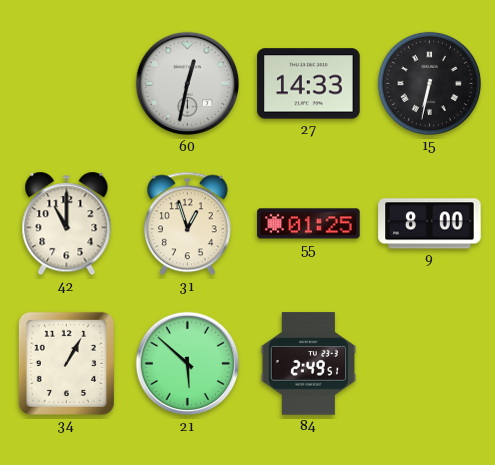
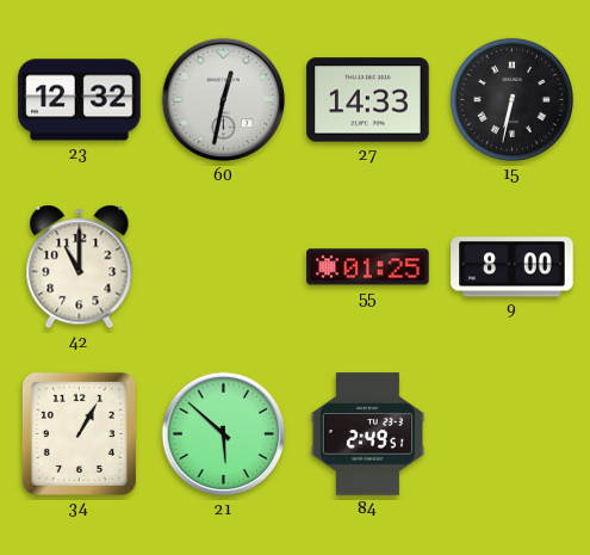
23: none -> 12:32
31: 12:57 -> none
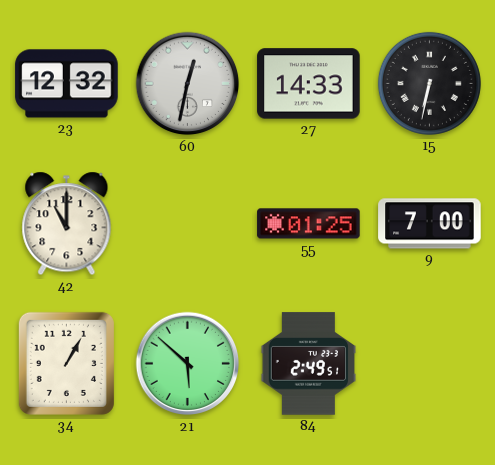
9: 8:00 -> 7:00
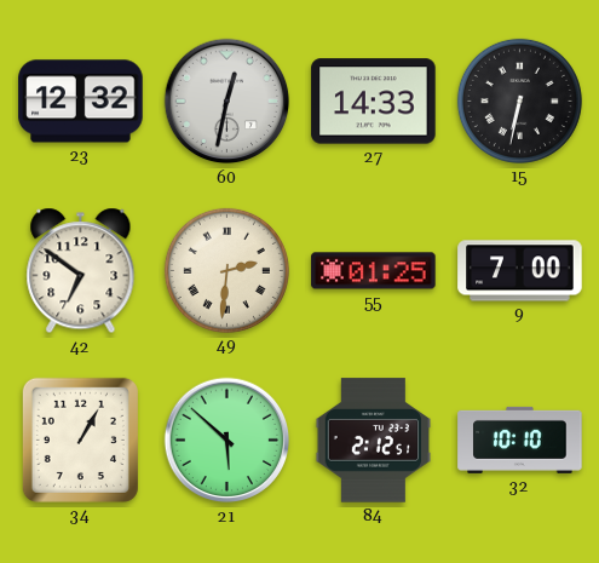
42: 11:00 -> 6:51
49: none -> 2:31
84: 2:49 -> 2:12
32: none -> 10:10
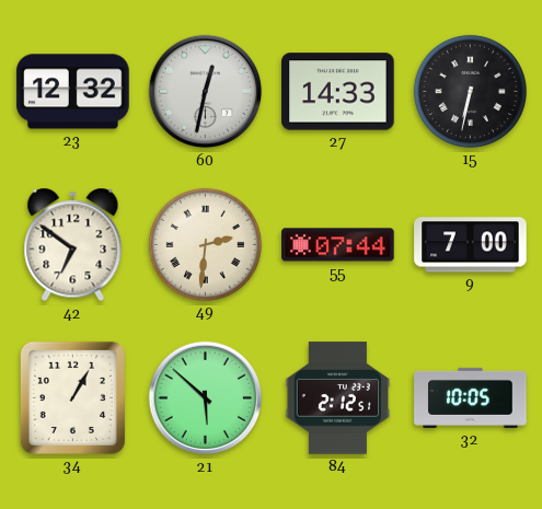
55: 01:25 -> 07:44
32: 10:10 -> 10:05
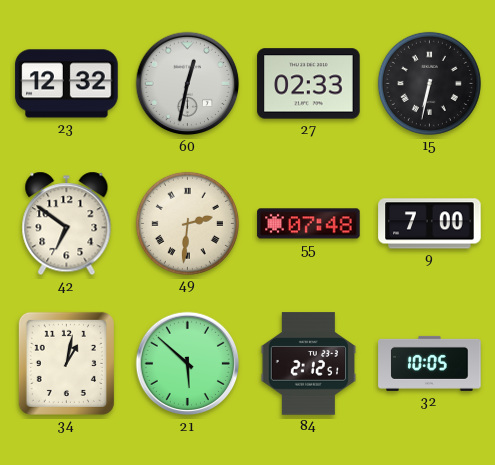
27: 14:33 -> 02:33
55: 07:44 -> 07:48
34: 1:05 -> 1:02
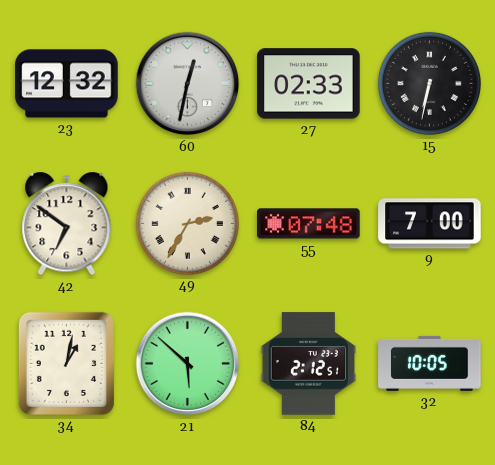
49: 2:31 -> 2:35
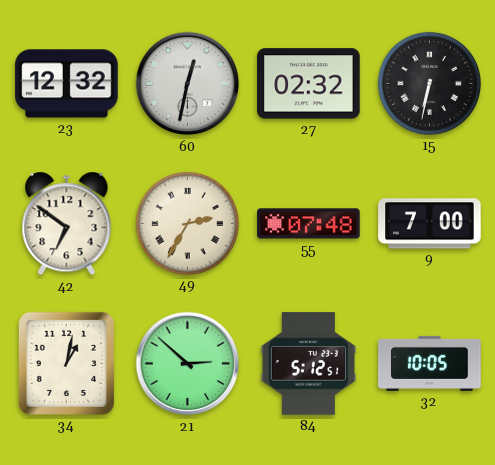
27: 02:33 -> 02:32
21: 5:52 -> 2:52
84: 2:12 -> 5:12
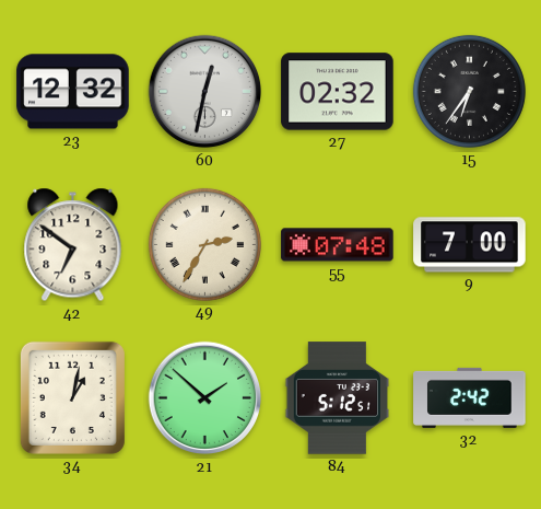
15: 6:32 -> 6:36
21: 2:52 -> 1:52
32: 10:05 -> 2:42
